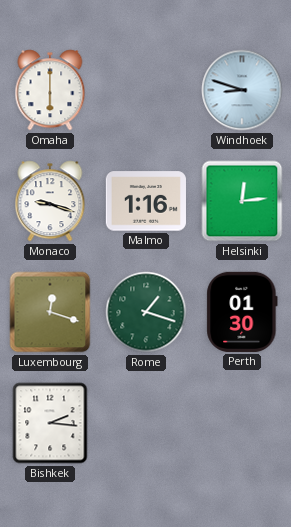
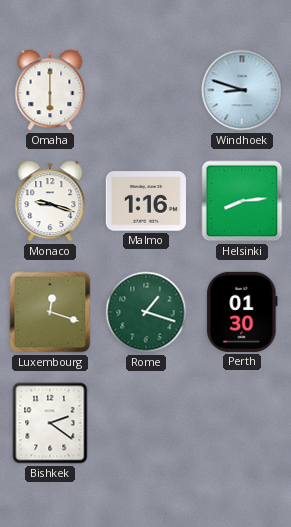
Helsinki: 12:14 -> 8:14
Bishkek: 2:16 -> 2:21
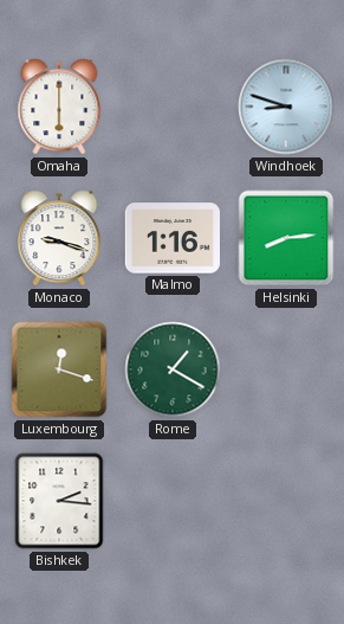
Rome: 1:18 -> 1:20
Perth: 01:30 -> none
Bishkek: 2:21 -> 2:16
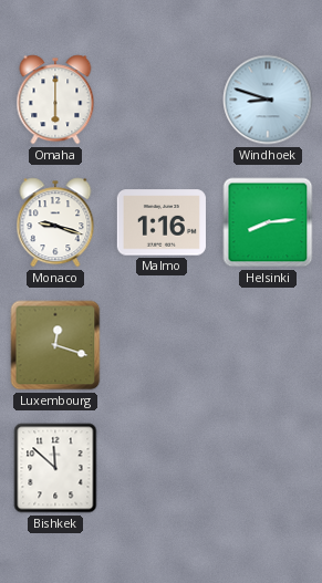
Rome: 1:20 -> none
Bishkek: 2:16 -> 11:52
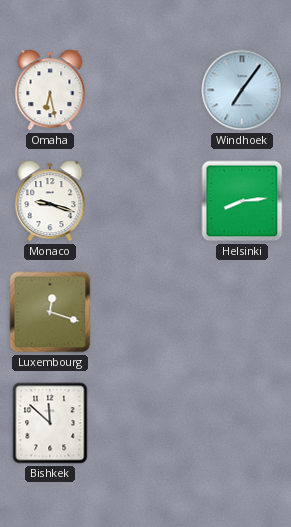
Omaha: 6:00 -> 6:28
Windhoek: 8:48 -> 7:06
Malmo: 1:16 -> none
